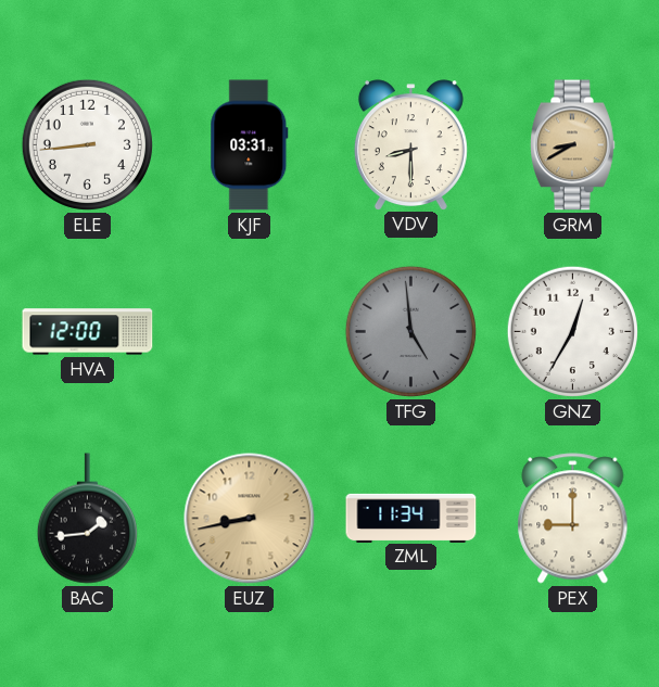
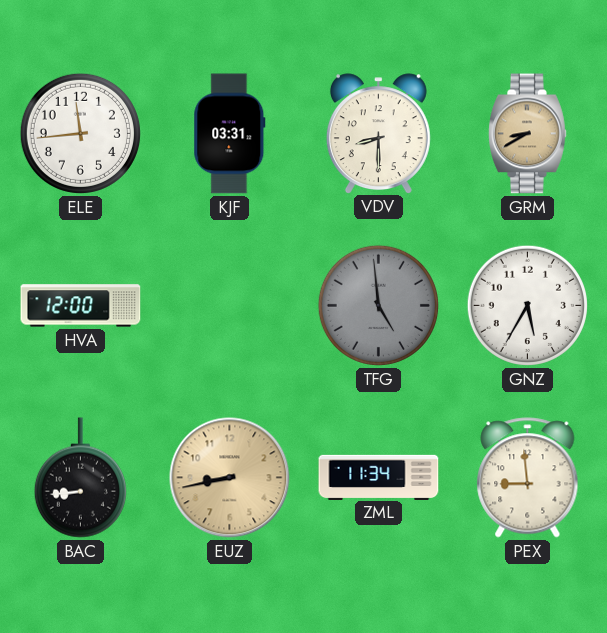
ELE: 8:44 -> 11:44
GNZ: 12:35 -> 5:35
BAC: 1:44 -> 8:44
PEX: 9:00 -> 8:59
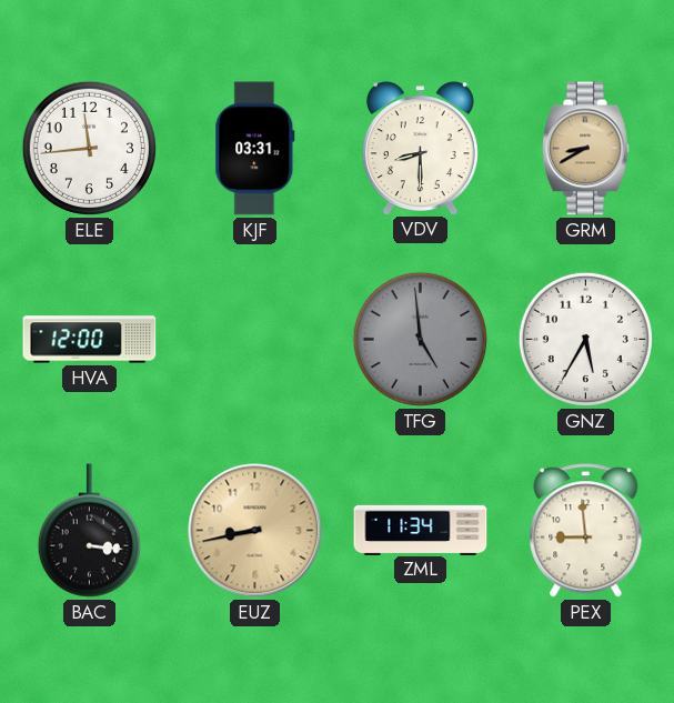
BAC: 8:44 -> 3:16
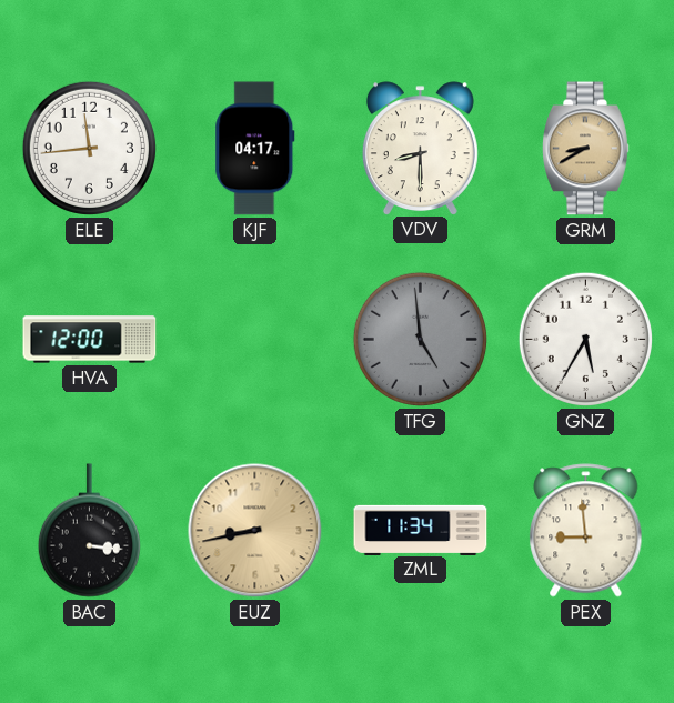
KJF: 03:31 -> 04:17
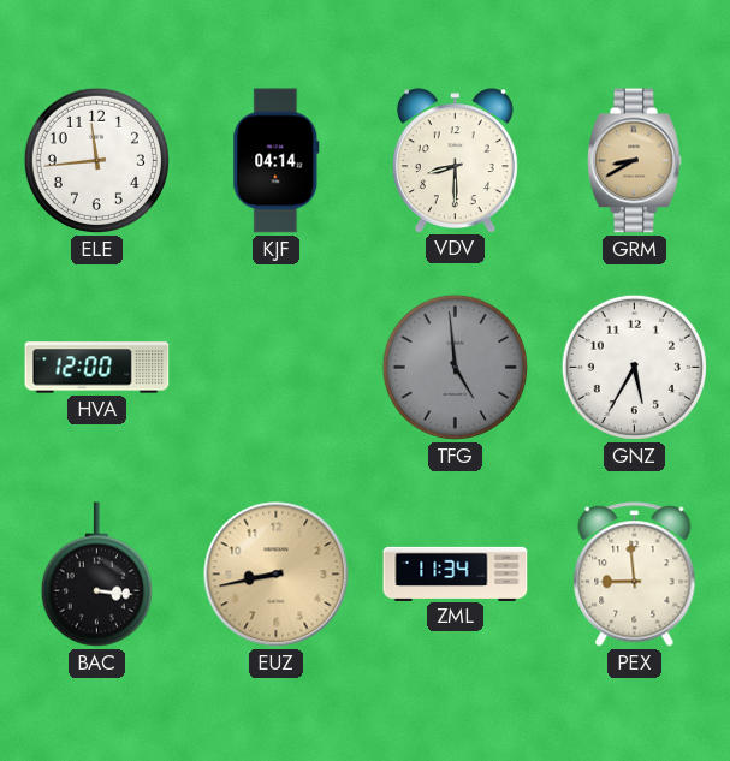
KJF: 04:17 -> 04:14
